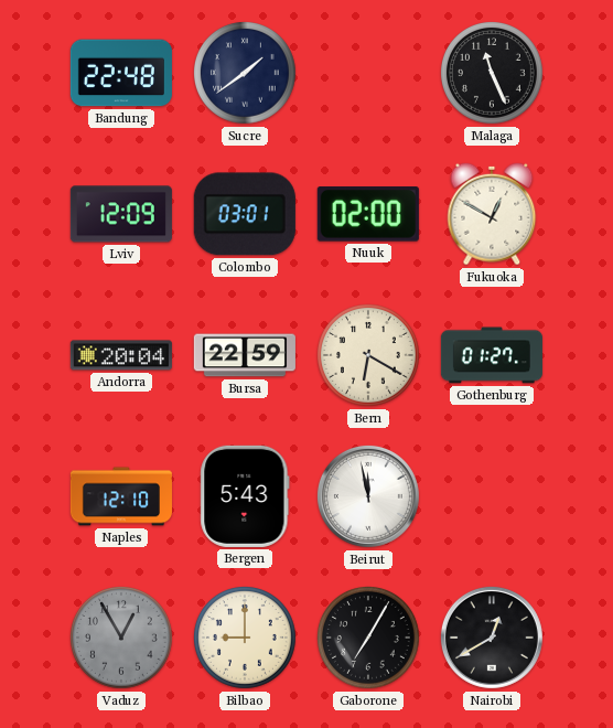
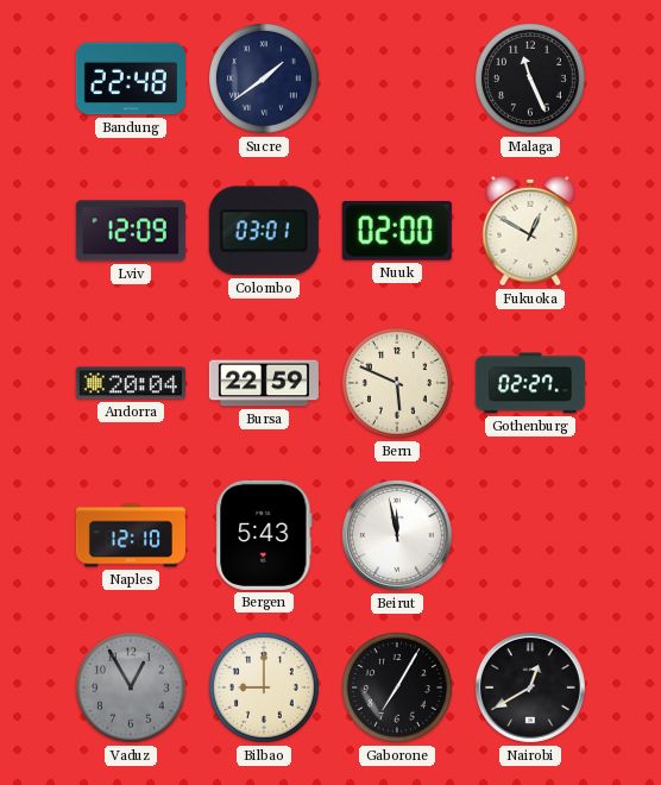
Bern: 6:20 -> 5:49
Gothenburg: 01:27 -> 02:27
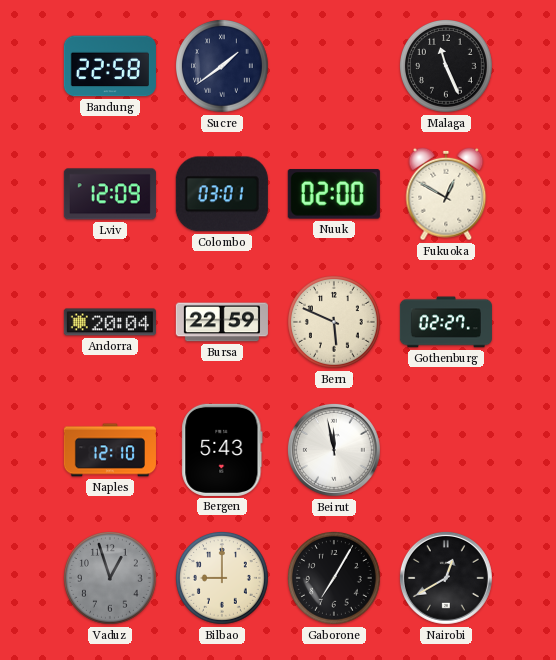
Bandung: 22:48 -> 22:58
Vaduz: 12:55 -> 12:57
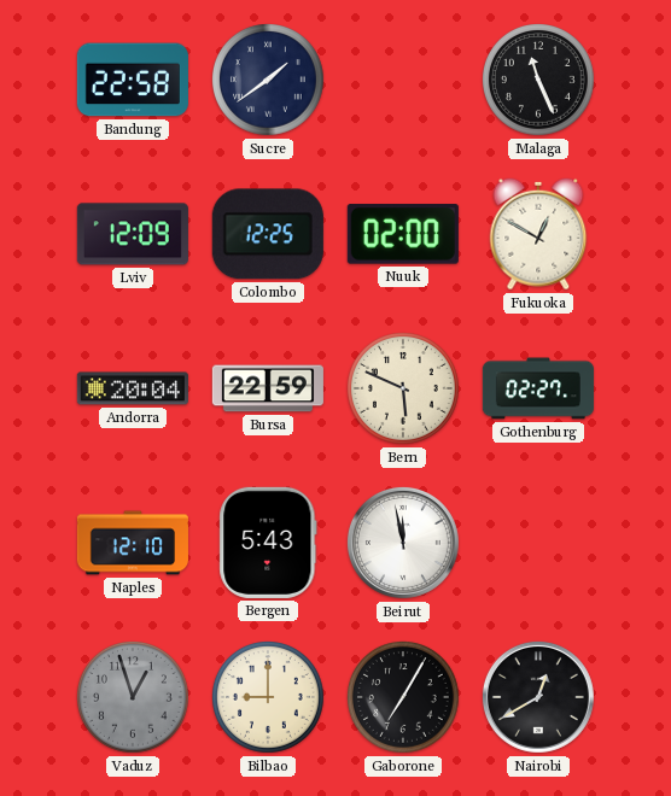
Colombo: 03:01 -> 12:25
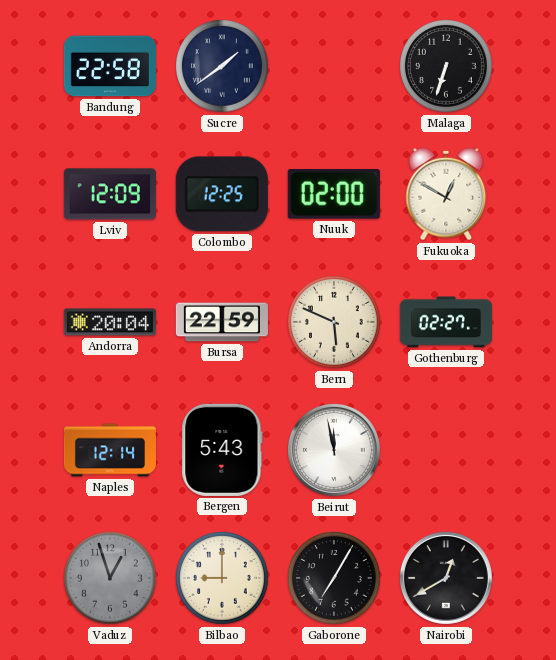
Malaga: 11:26 -> 6:33
Naples: 12:10 -> 12:14
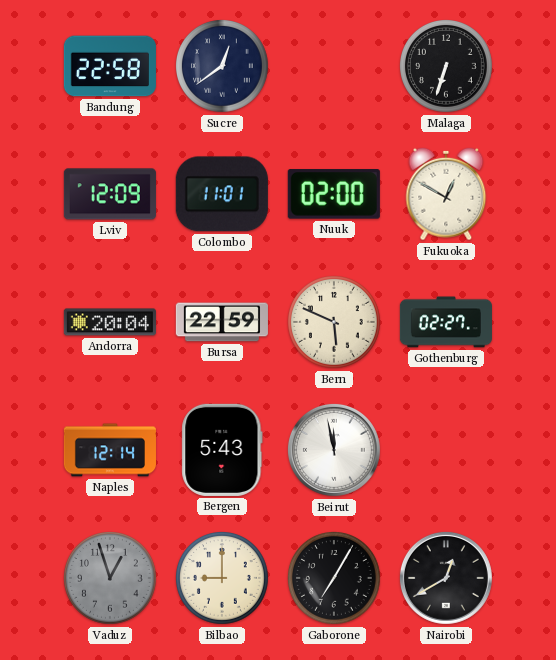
Sucre: 1:39 -> 12:39
Colombo: 12:25 -> 11:01
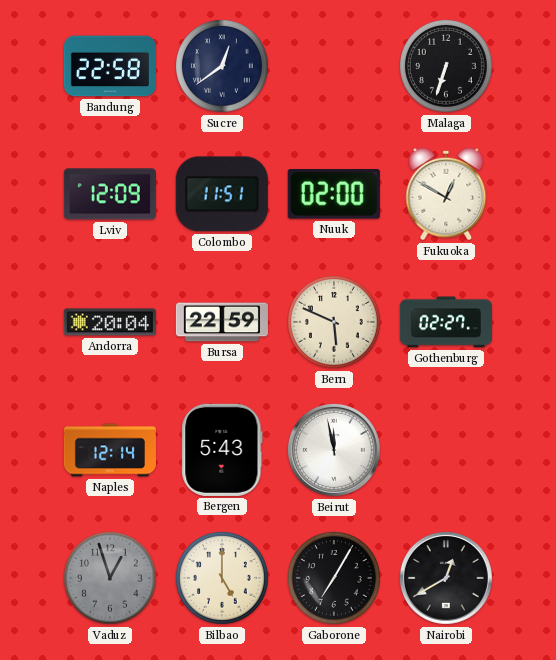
Colombo: 11:01 -> 11:51
Bilbao: 9:00 -> 5:00
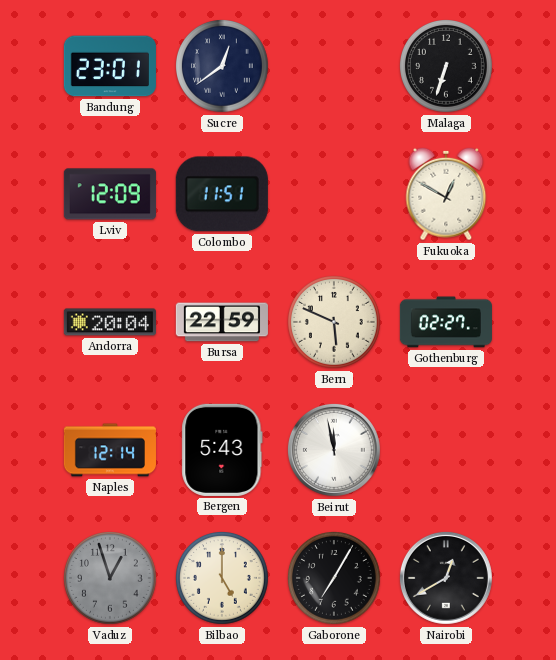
Bandung: 22:58 -> 23:01
Nuuk: 02:00 -> none
